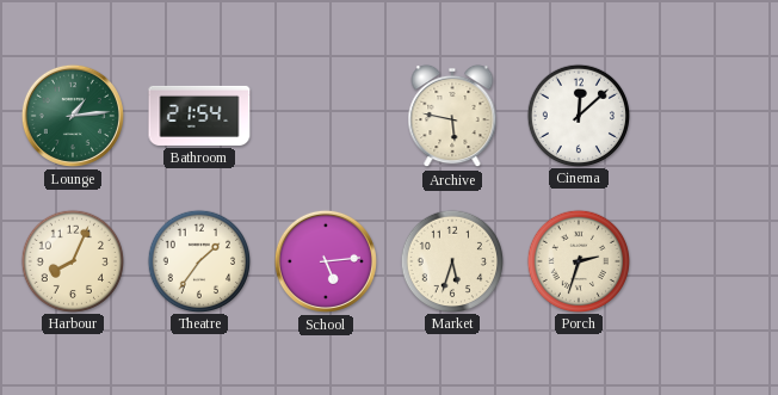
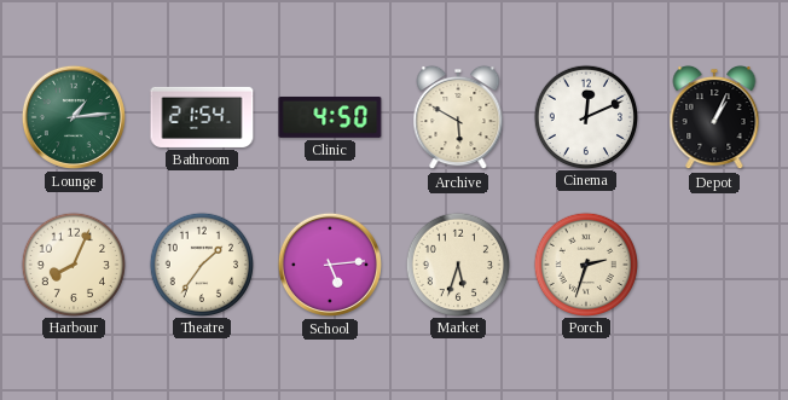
Clinic: none -> 4:50
Archive: 5:47 -> 5:50
Cinema: 12:08 -> 12:11
Depot: none -> 1:04
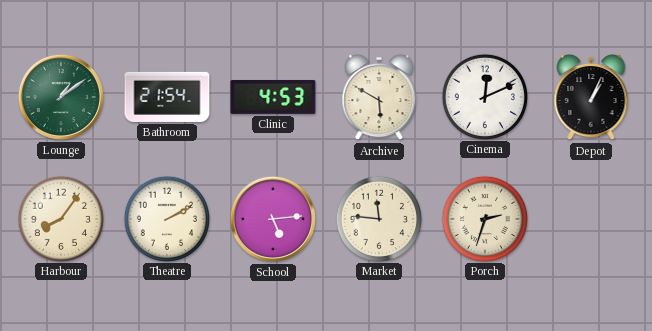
Lounge: 1:14 -> 1:09
Clinic: 4:50 -> 4:53
Harbour: 8:04 -> 8:06
Theatre: 1:36 -> 2:10
Market: 5:33 -> 11:46
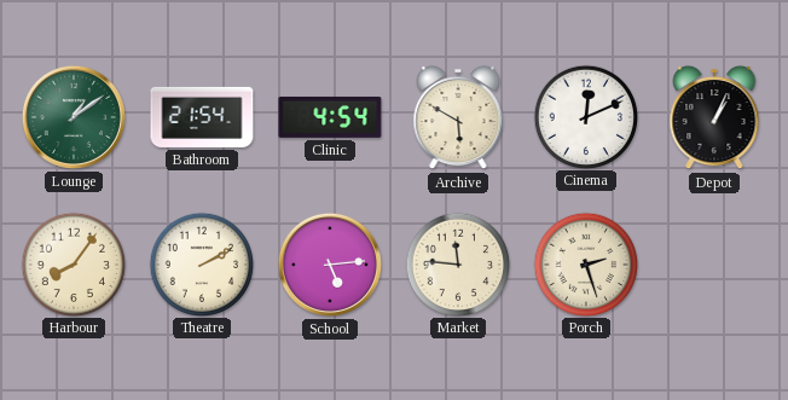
Clinic: 4:53 -> 4:54
Porch: 2:33 -> 2:27
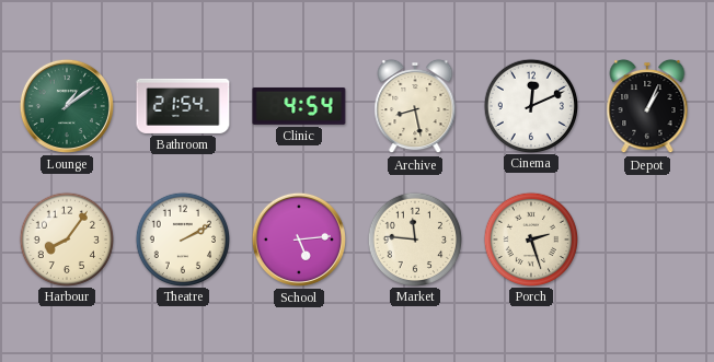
Archive: 5:50 -> 8:28
